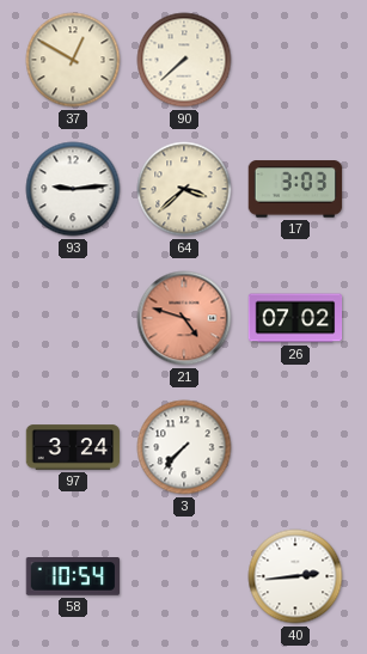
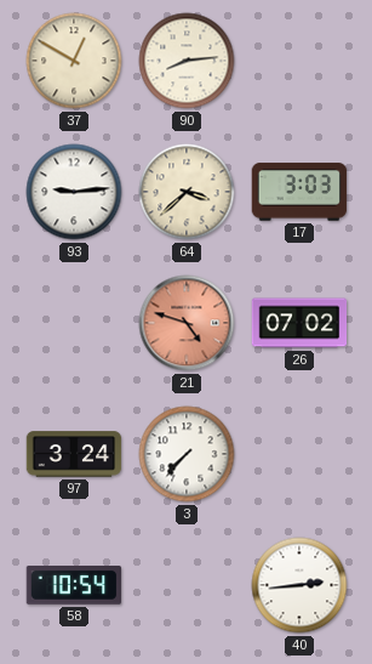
90: 7:38 -> 8:14
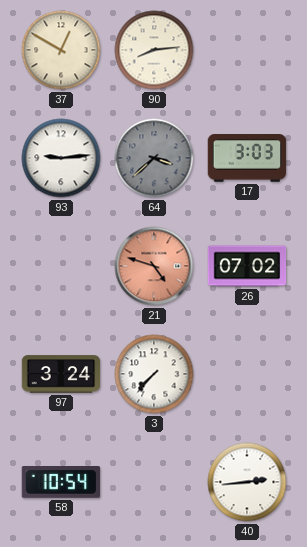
64 dial: cream -> grey
